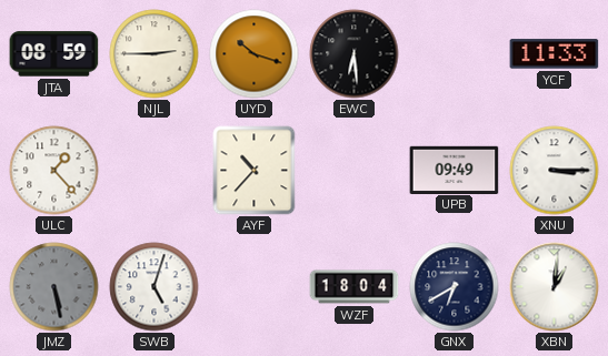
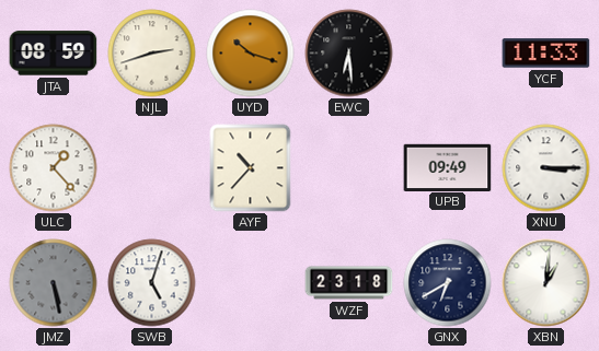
NJL: 2:45 -> 2:42
WZF: 18:04 -> 23:18
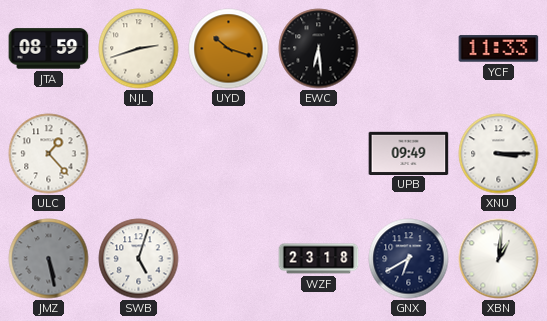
AYF: 10:37 -> none
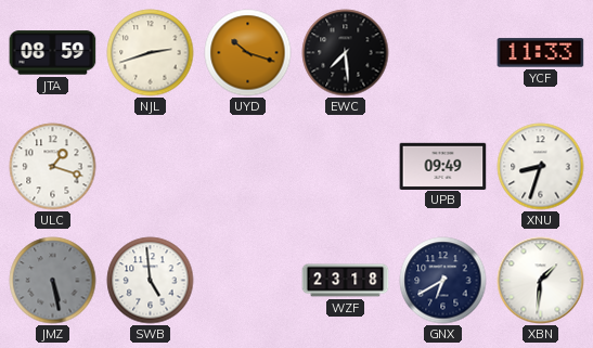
EWC: 6:29 -> 7:29
ULC: 1:23 -> 1:18
XNU: 3:15 -> 8:33
SWB: 5:03 -> 4:59
XBN: 1:01 -> 1:31
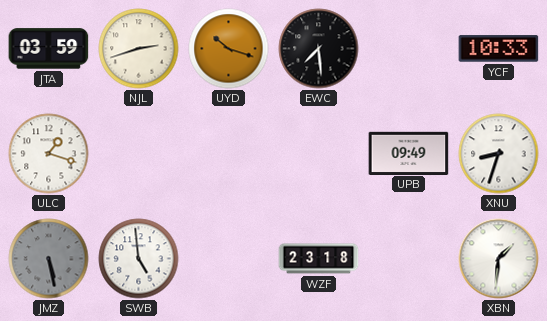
JTA: 08:59 -> 03:59
YCF: 11:33 -> 10:33
GNX: 6:40 -> none
